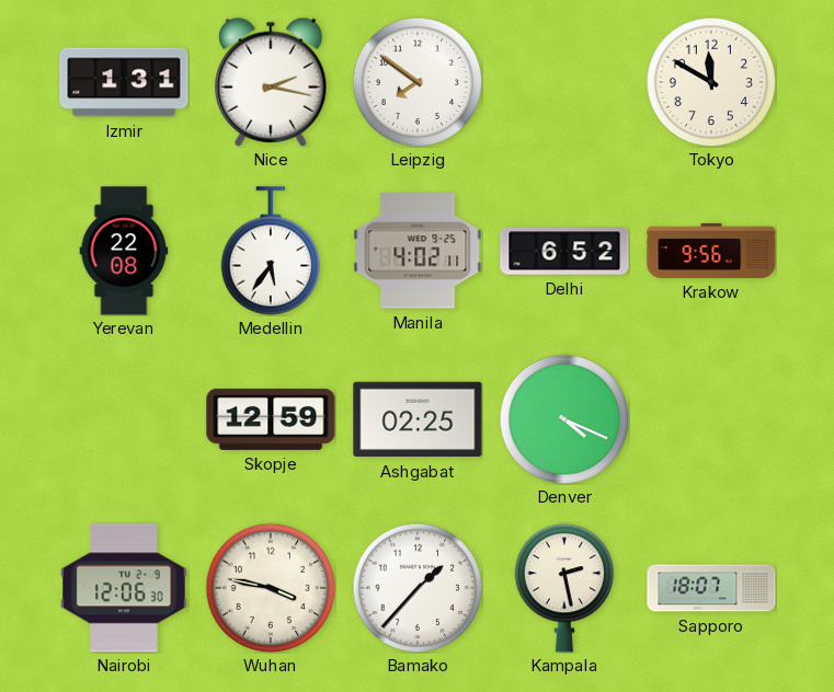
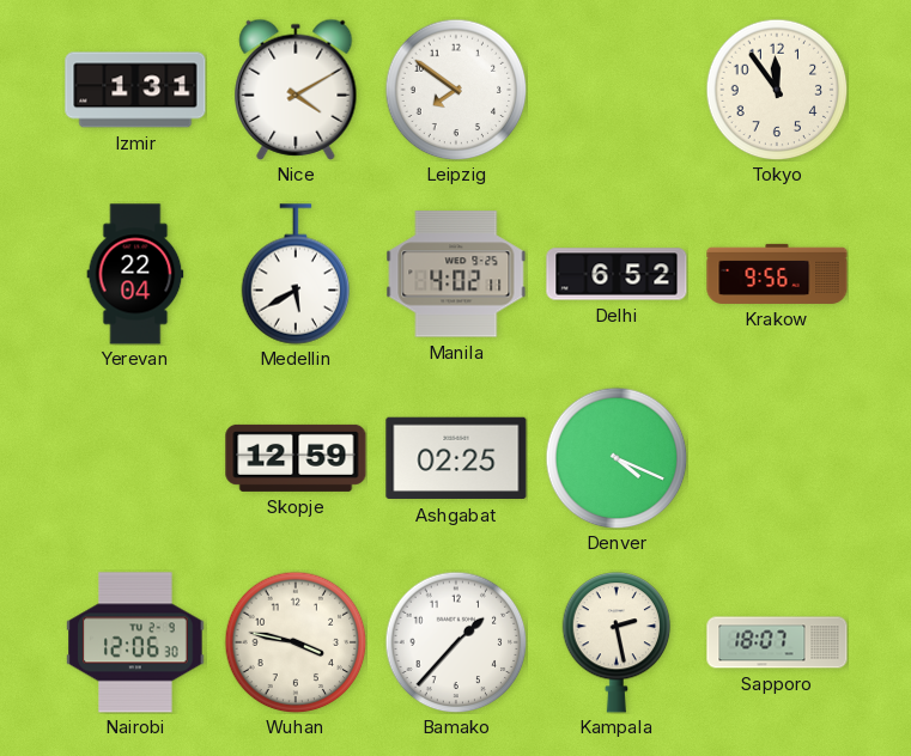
Nice: 2:17 -> 4:10
Tokyo: 11:50 -> 11:54
Yerevan: 22:08 -> 22:04
Medellin: 5:36 -> 5:40
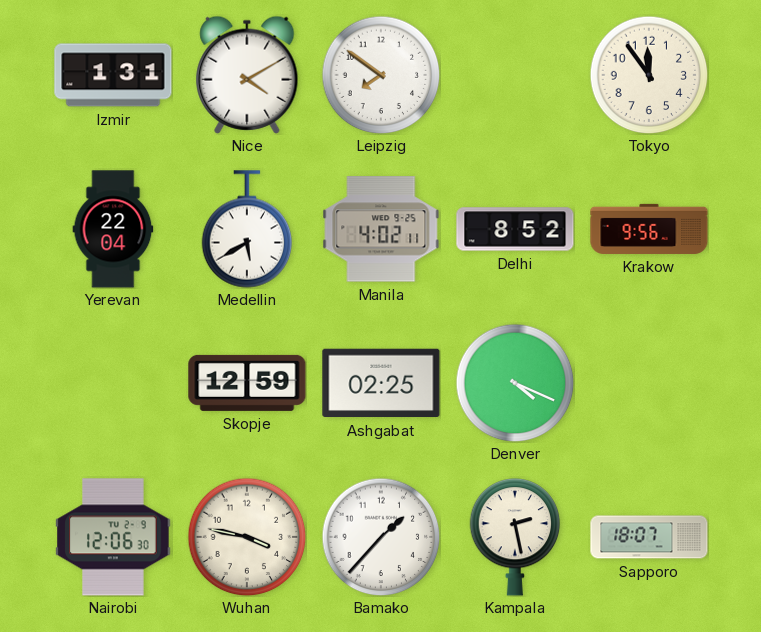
Delhi: 6:52 -> 8:52
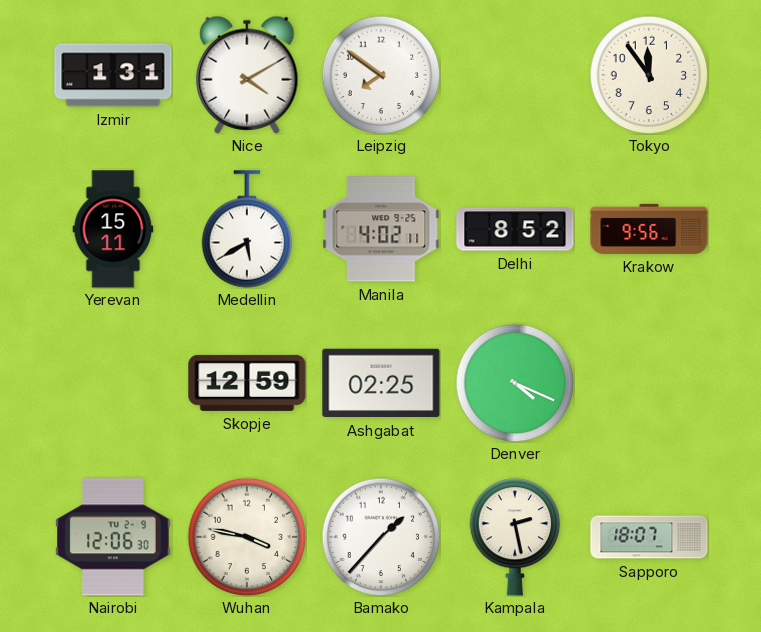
Yerevan: 22:04 -> 15:11
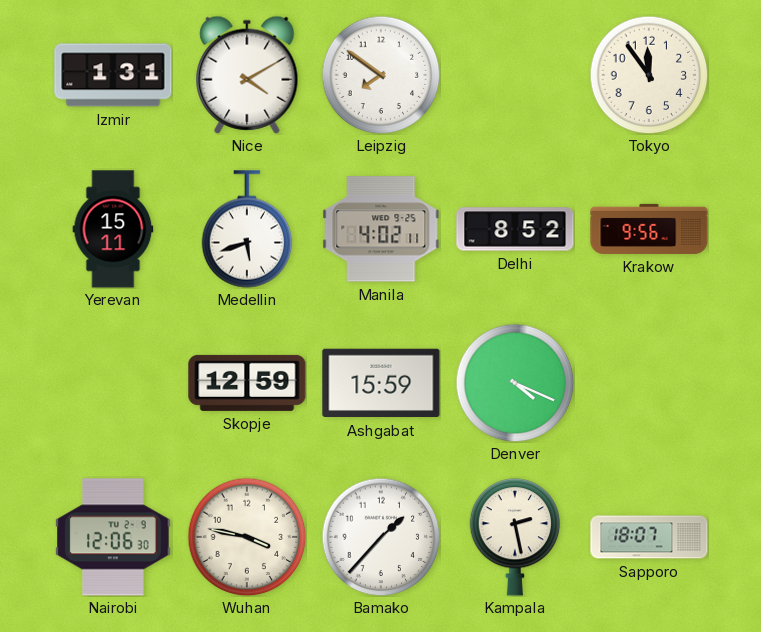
Medellin: 5:40 -> 5:42
Ashgabat: 02:25 -> 15:59
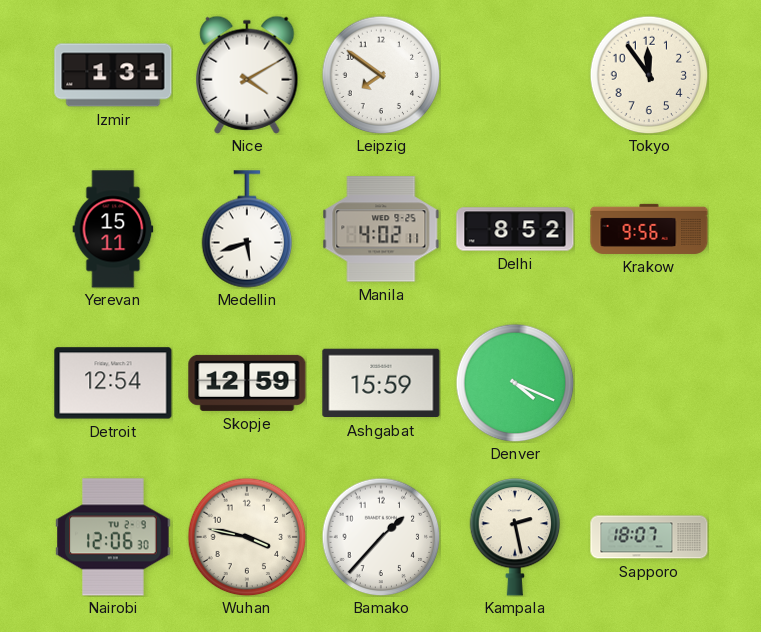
Detroit: none -> 12:54
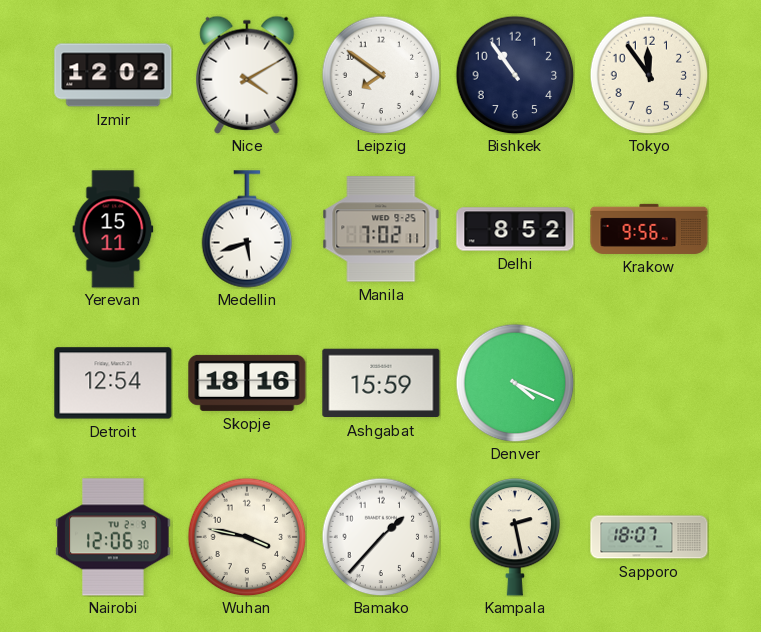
Izmir: 1:31 -> 12:02
Bishkek: none -> 10:54
Manila: 4:02 -> 7:02
Skopje: 12:59 -> 18:16
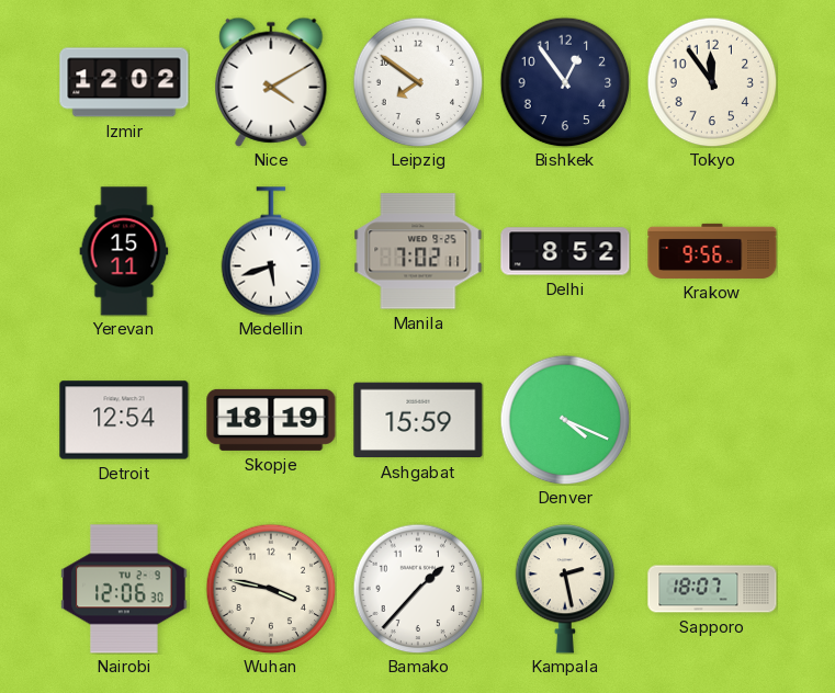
Bishkek: 10:54 -> 12:54
Skopje: 18:16 -> 18:19
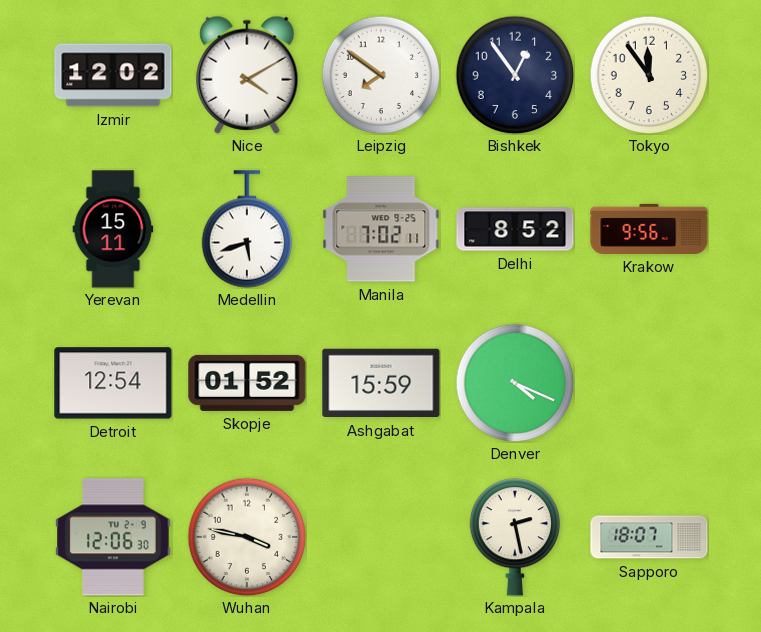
Skopje: 18:19 -> 01:52
Bamako: 1:37 -> none
